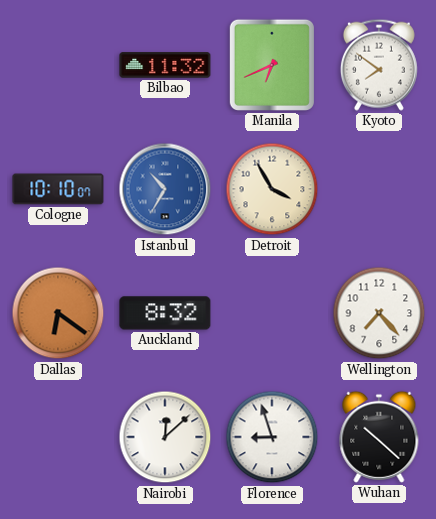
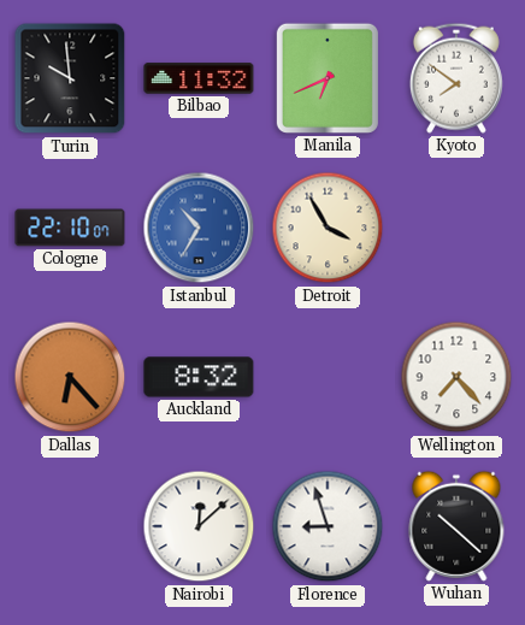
Turin: none -> 9:59
Cologne: 10:10 -> 22:10
Dallas: 6:21 -> 6:23
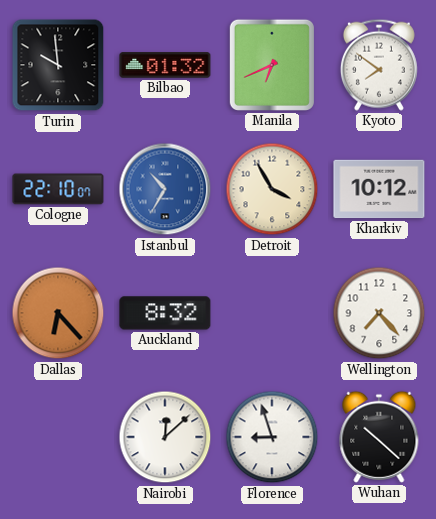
Bilbao: 11:32 -> 01:32
Kharkiv: none -> 10:12
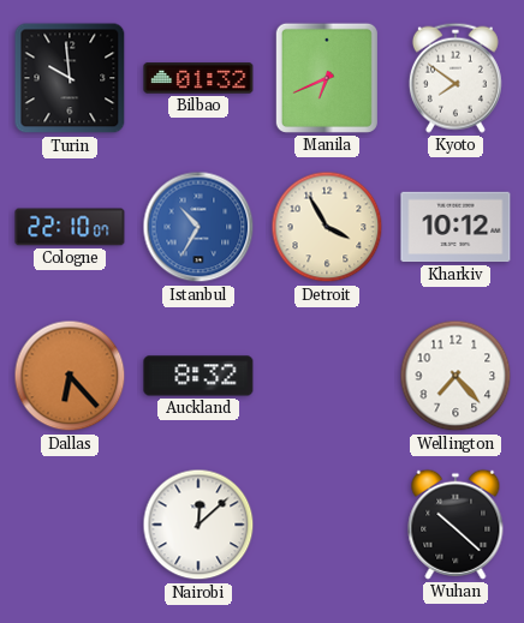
Florence: 8:57 -> none
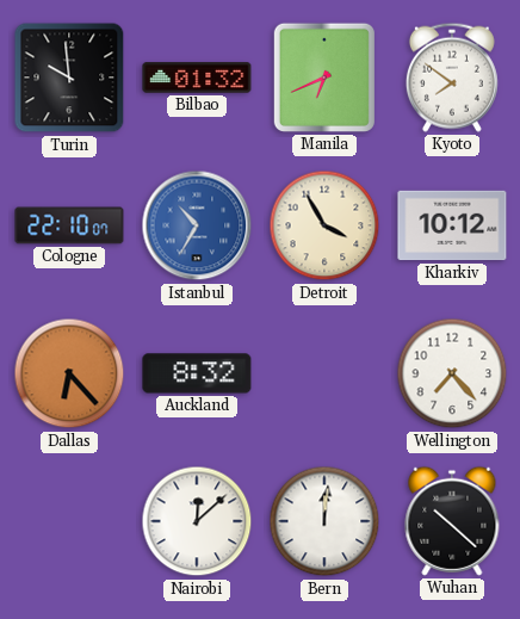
Bern: none -> 12:01
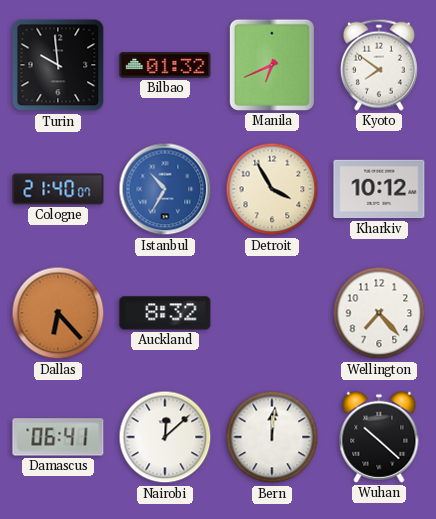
Cologne: 22:10 -> 21:40
Damascus: none -> 06:41
